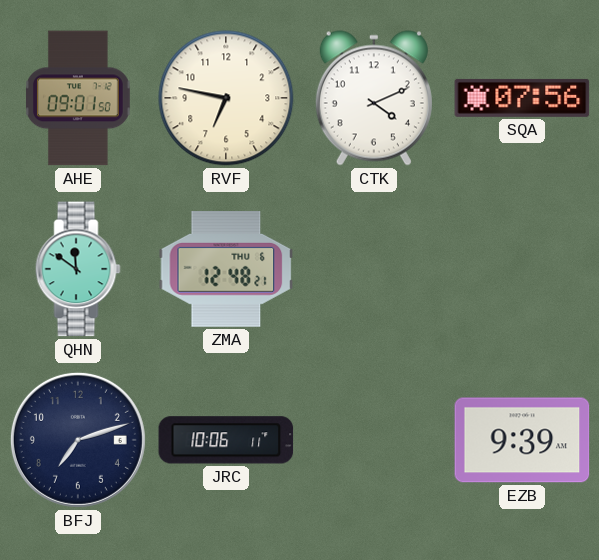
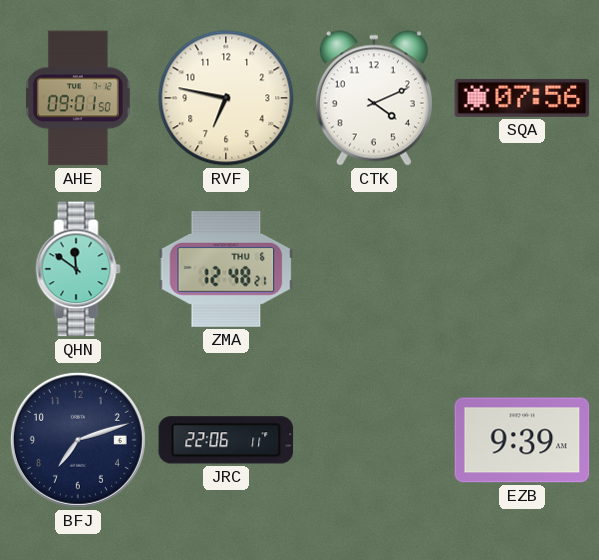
JRC: 10:06 -> 22:06
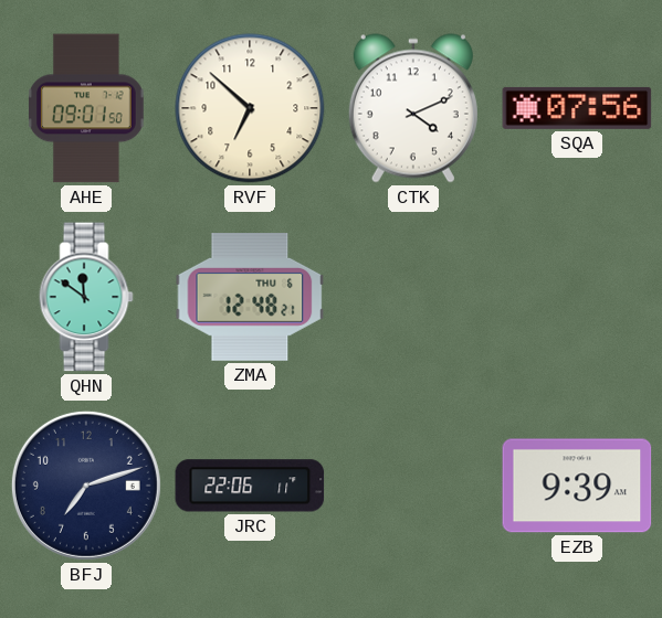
RVF: 6:47 -> 6:52
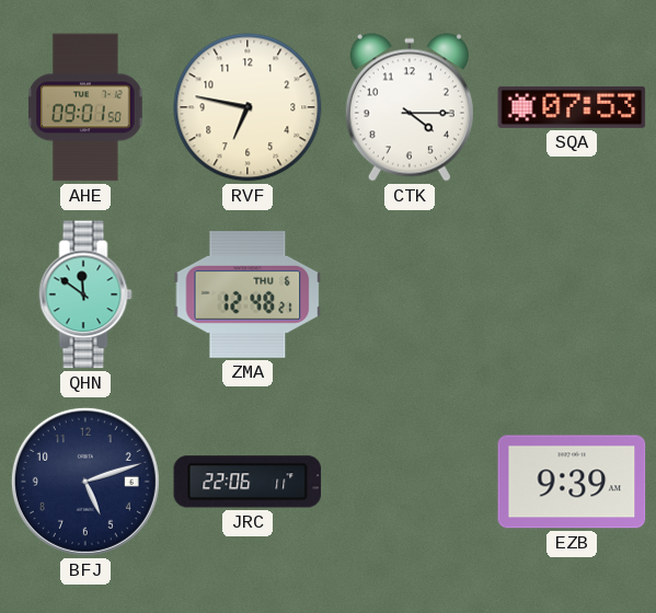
RVF: 6:52 -> 6:47
CTK: 4:11 -> 4:15
SQA: 07:56 -> 07:53
BFJ: 7:12 -> 5:12
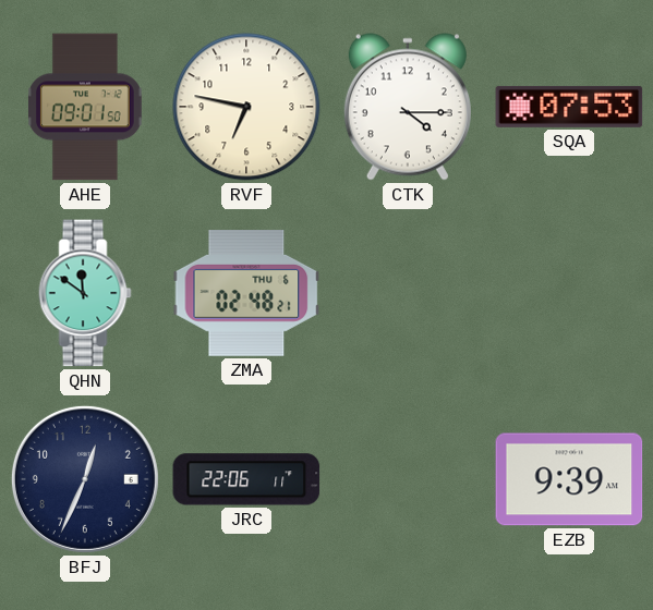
ZMA: 12:48 -> 02:48
BFJ: 5:12 -> 12:34
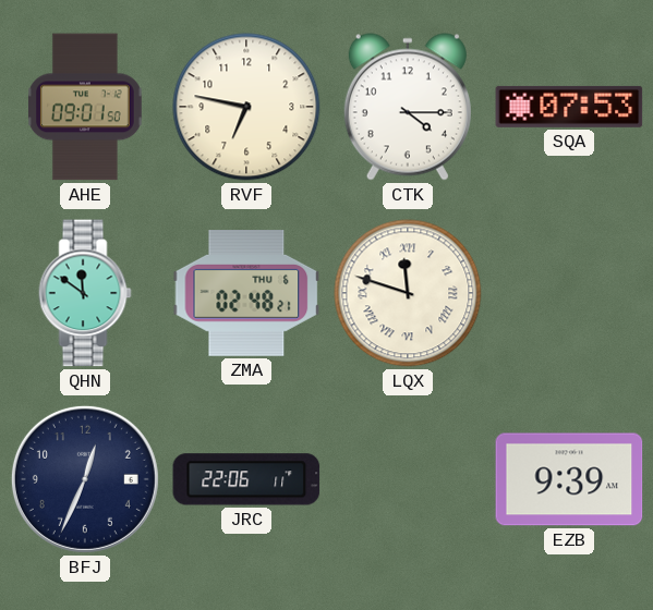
LQX: none -> 11:48
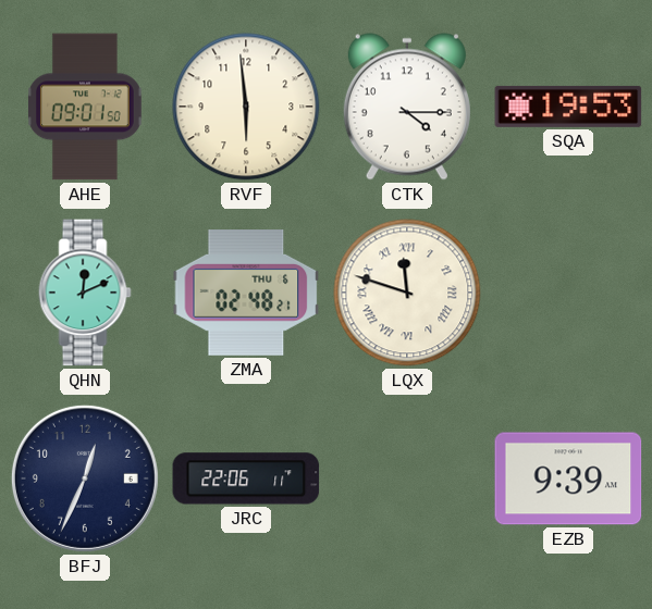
RVF: 6:47 -> 5:59
SQA: 07:53 -> 19:53
QHN: 11:51 -> 12:11
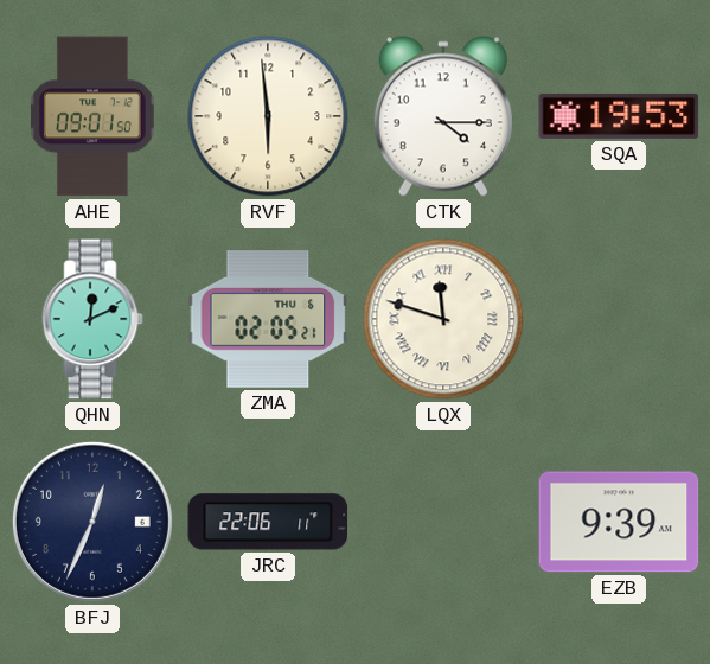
ZMA: 02:48 -> 02:05
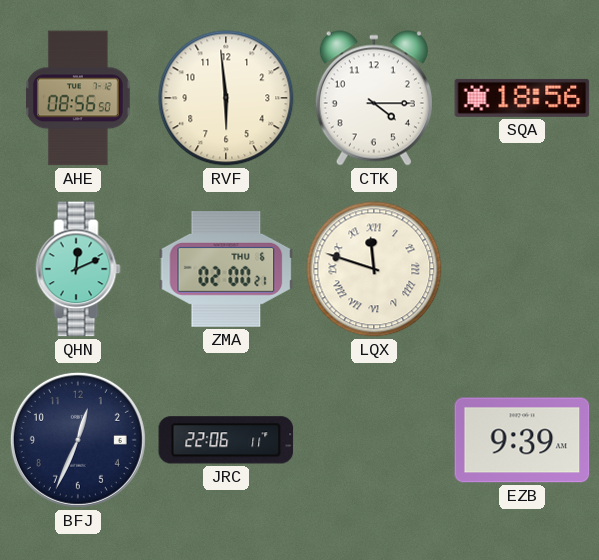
AHE: 09:01 -> 08:56
SQA: 19:53 -> 18:56
ZMA: 02:05 -> 02:00
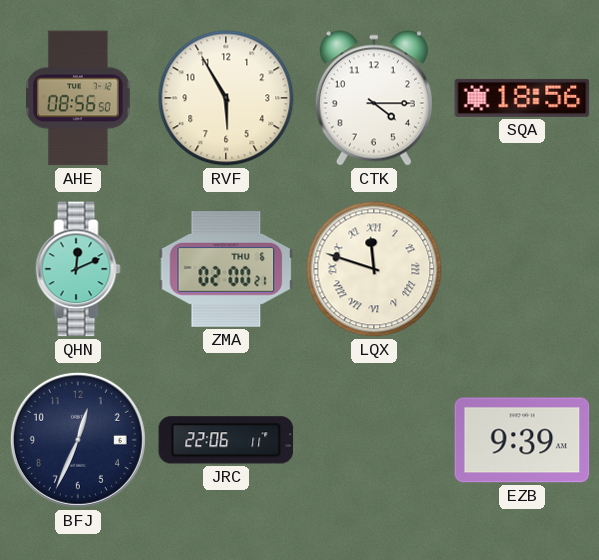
RVF: 5:59 -> 5:55
